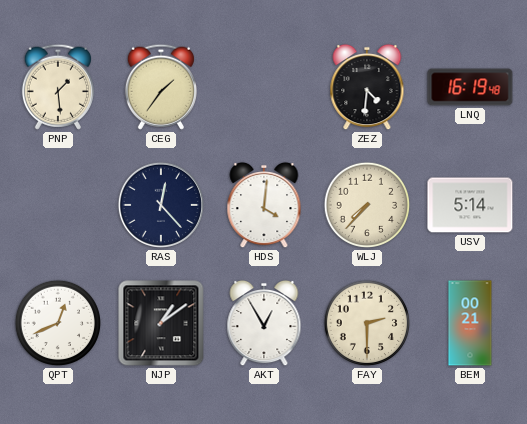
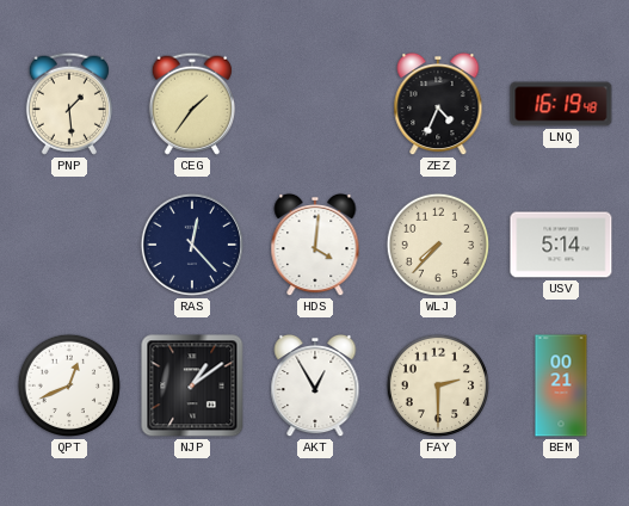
ZEZ: 4:31 -> 4:34
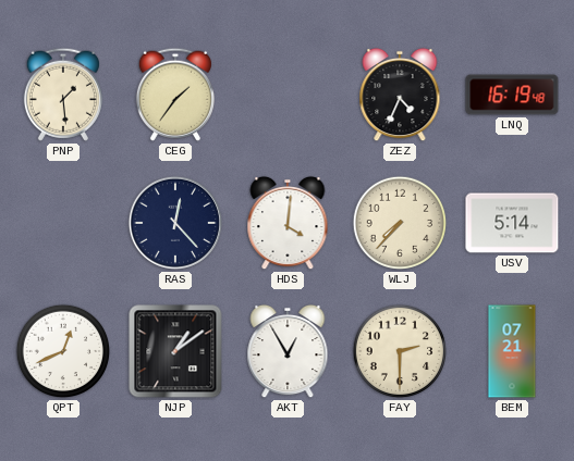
BEM: 00:21 -> 07:21
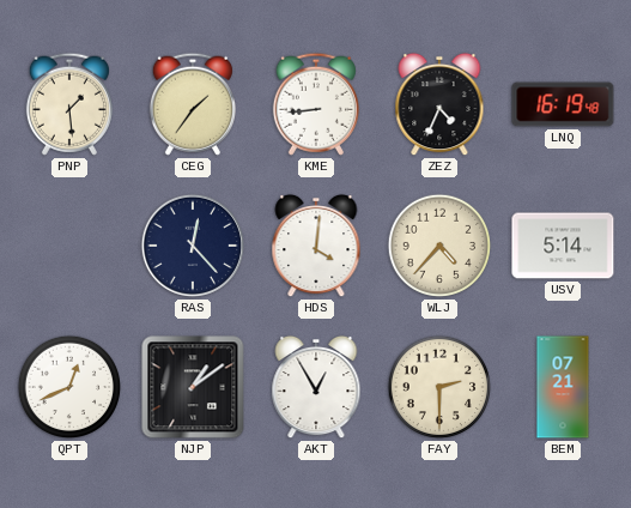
KME: none -> 8:44
WLJ: 7:37 -> 4:37
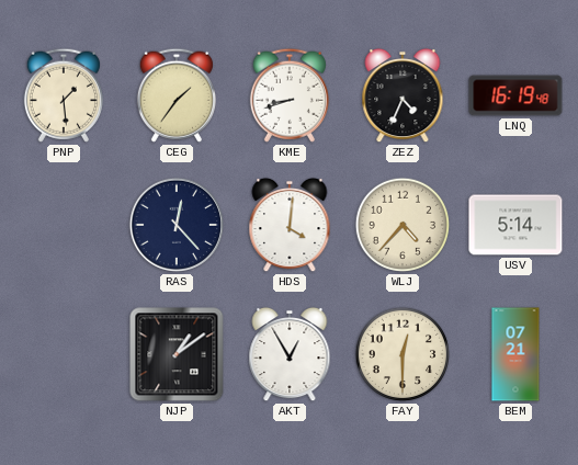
KME: 8:44 -> 8:42
QPT: 12:41 -> none
FAY: 2:30 -> 12:30
